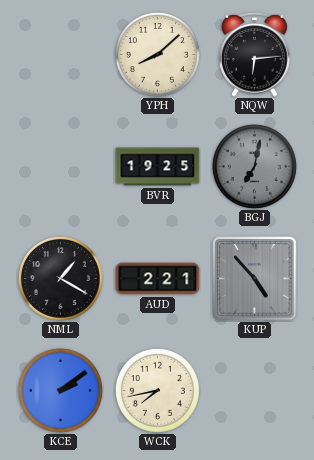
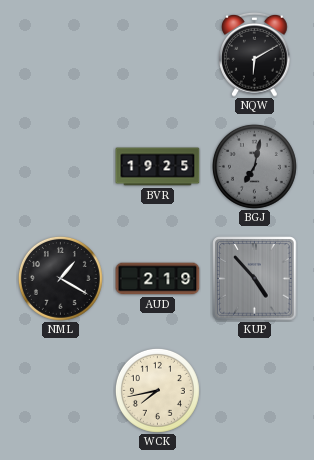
YPH: 8:08 -> none
NQW: 6:14 -> 6:10
AUD: 2:21 -> 2:19
KCE: 2:09 -> none
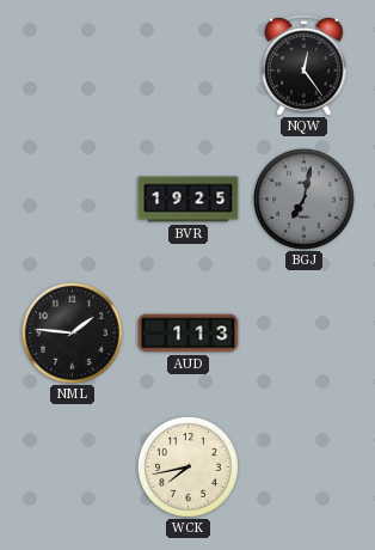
NQW: 6:10 -> 12:24
NML: 1:20 -> 1:46
AUD: 2:19 -> 1:13
KUP: 4:53 -> none
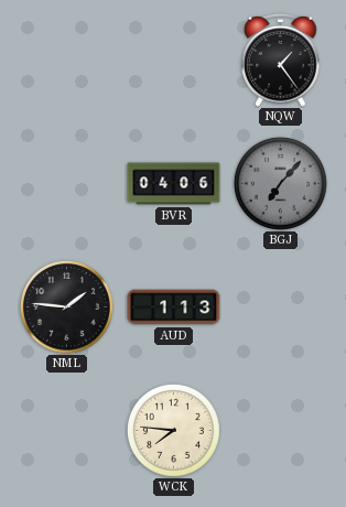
NQW: 12:24 -> 1:24
BVR: 19:25 -> 04:06
BGJ: 7:02 -> 7:07
WCK: 7:43 -> 7:46
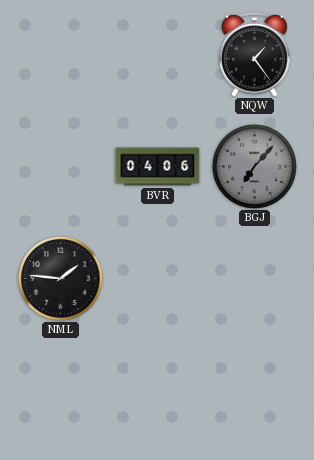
AUD: 1:13 -> none
WCK: 7:46 -> none
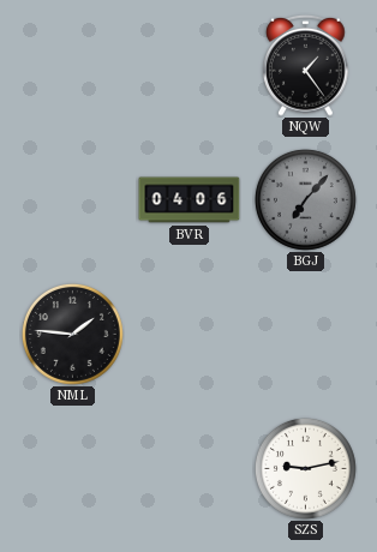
SZS: none -> 9:13
